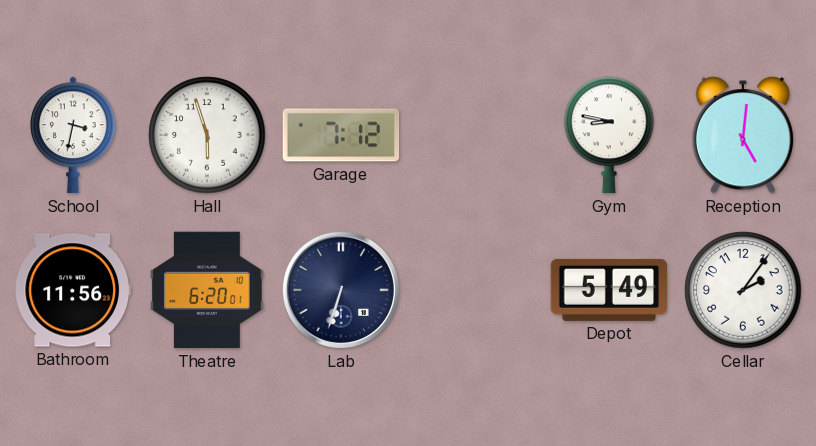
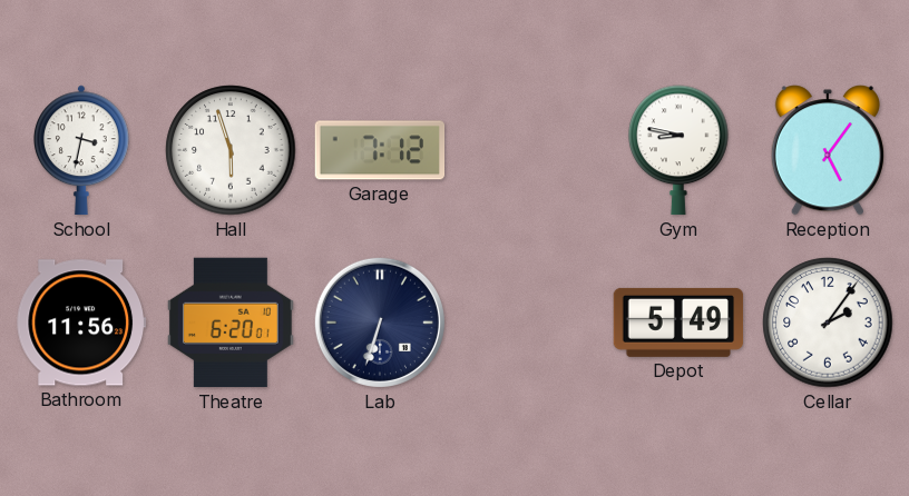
Reception: 5:01 -> 5:06
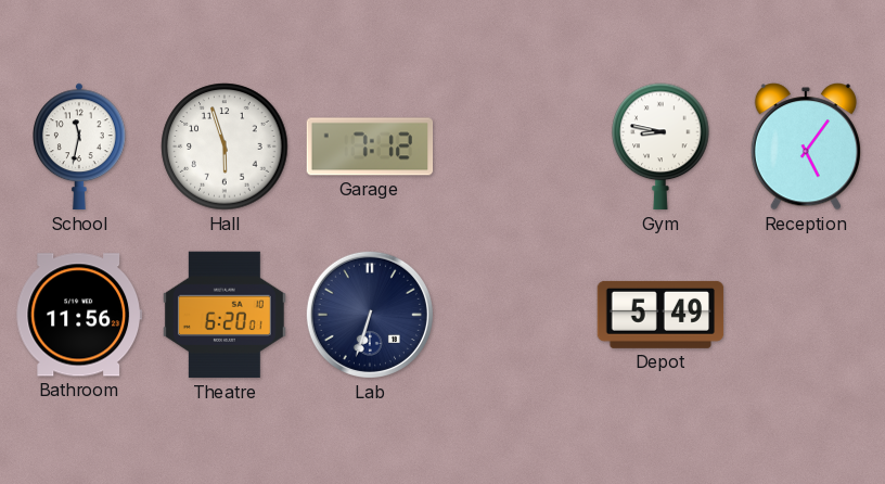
School: 3:32 -> 11:32
Cellar: 2:06 -> none
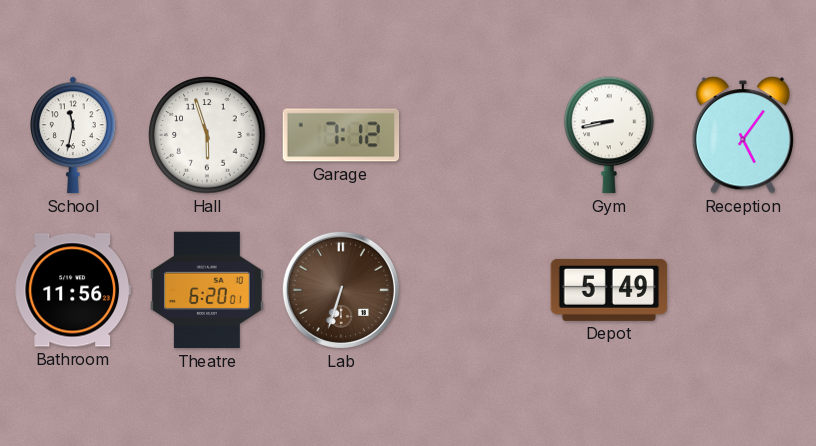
Gym: 8:47 -> 8:43
Lab dial: navy -> brown
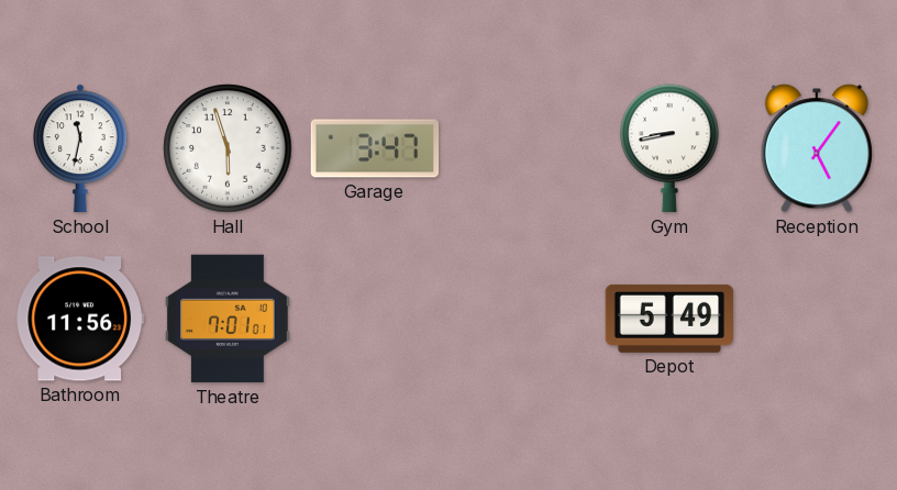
Garage: 7:12 -> 3:47
Theatre: 6:20 -> 7:01
Lab: 6:33 -> none
